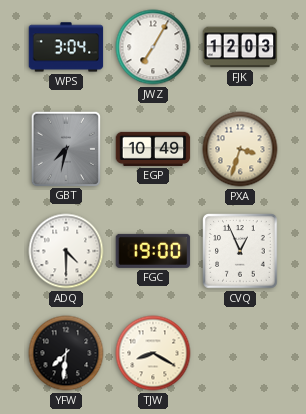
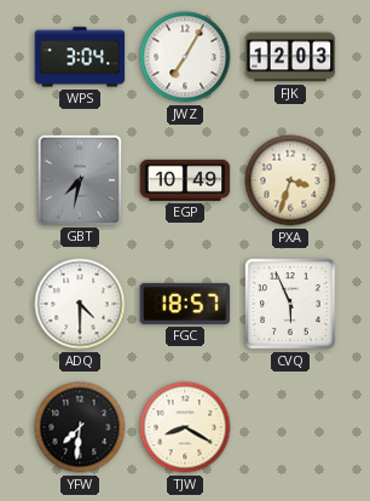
FGC: 19:00 -> 18:57
CVQ: 12:56 -> 5:56
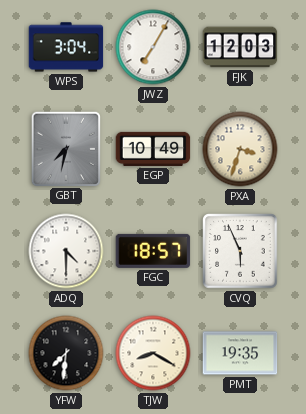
PMT: none -> 19:35
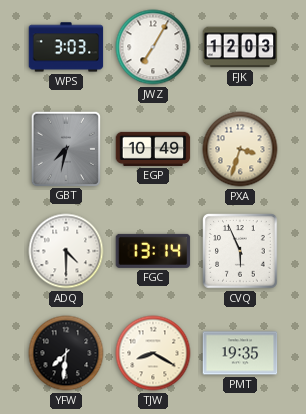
WPS: 3:04 -> 3:03
FGC: 18:57 -> 13:14
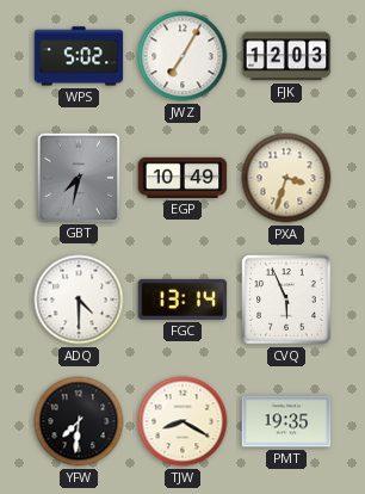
WPS: 3:03 -> 5:02
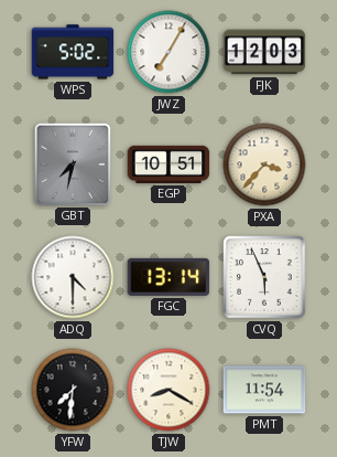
EGP: 10:49 -> 10:51
PXA: 3:33 -> 3:37
PMT: 19:35 -> 11:54
